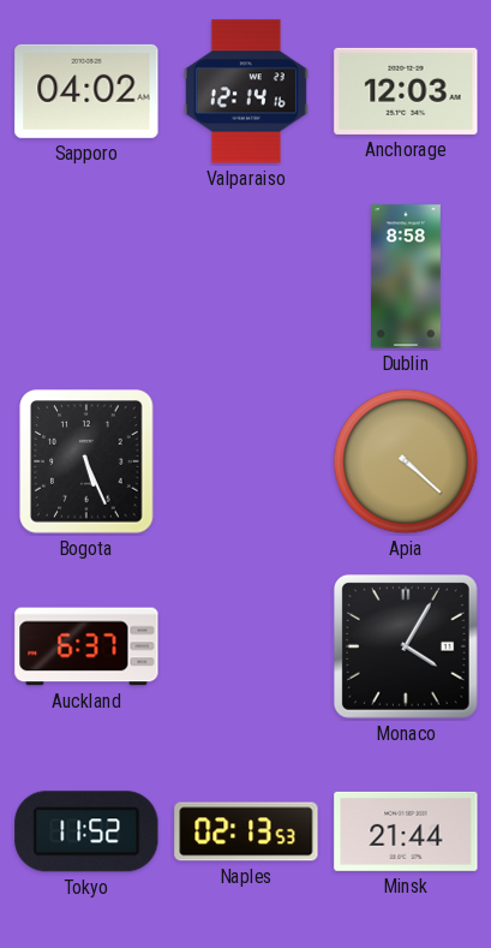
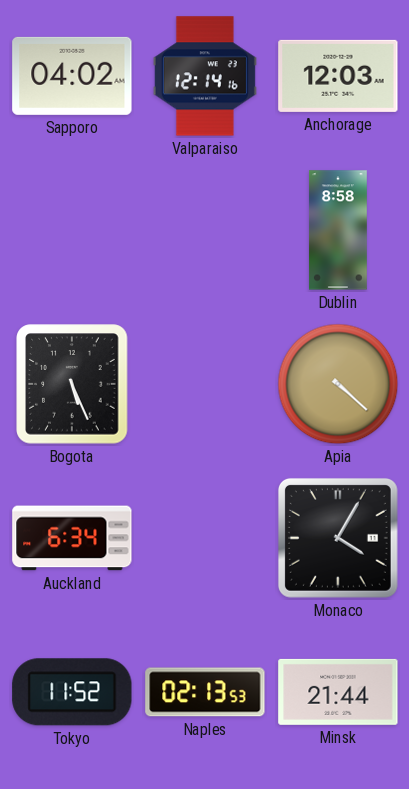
Auckland: 6:37 -> 6:34
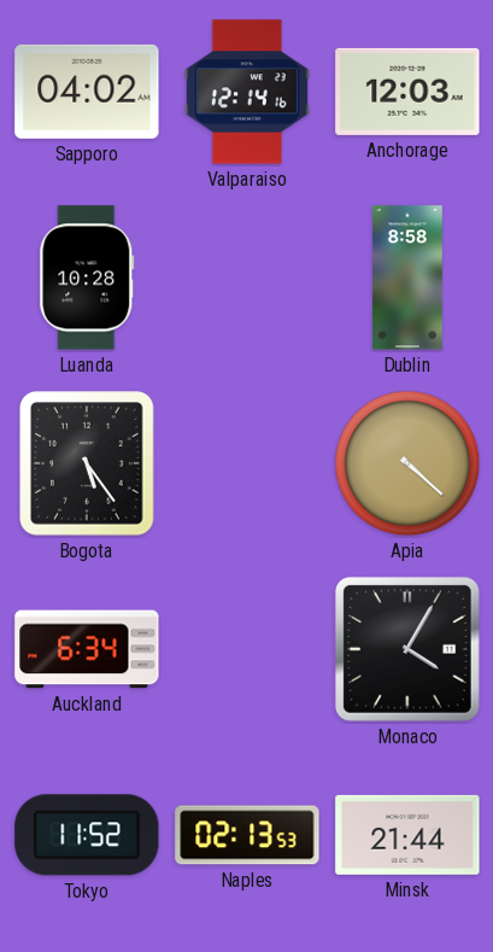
Luanda: none -> 10:28
Bogota: 5:26 -> 5:24
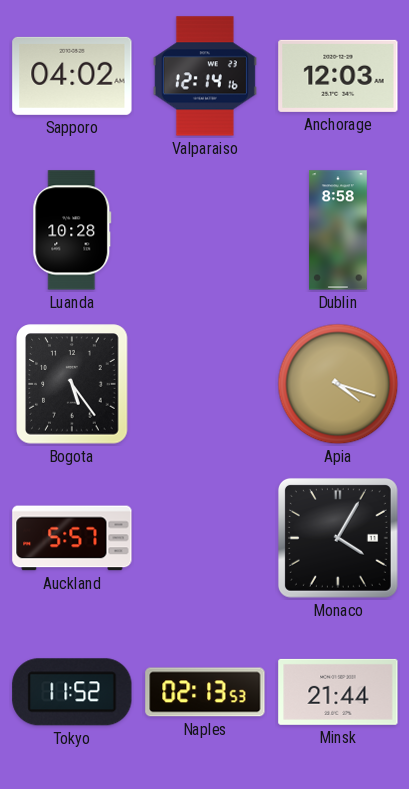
Apia: 4:22 -> 4:18
Auckland: 6:34 -> 5:57
